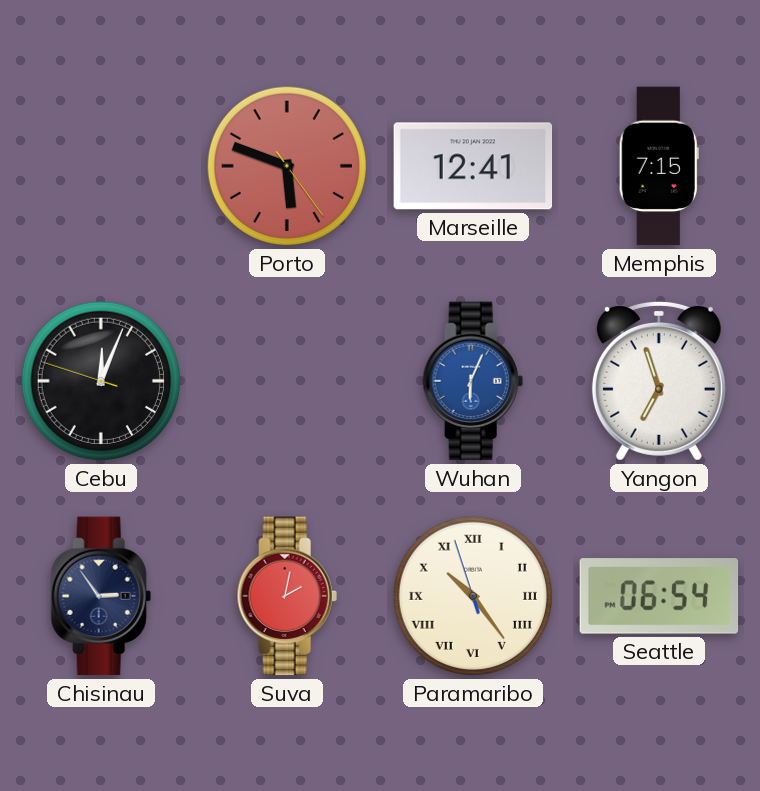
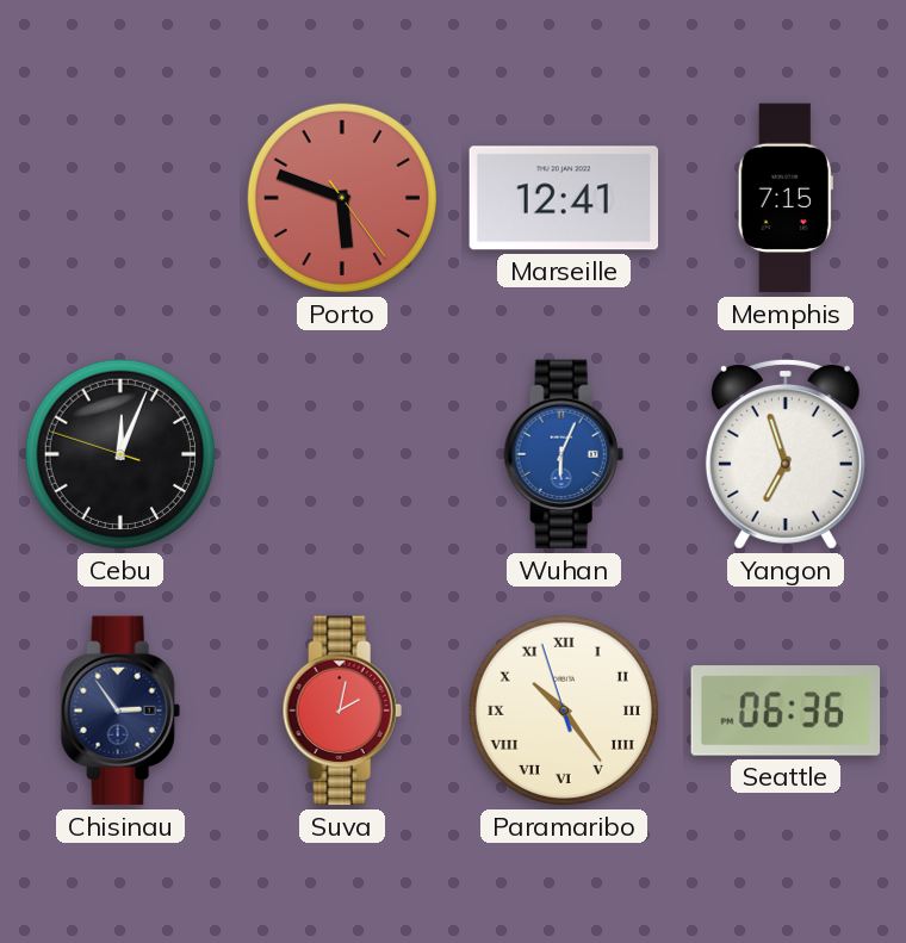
Seattle: 06:54 -> 06:36
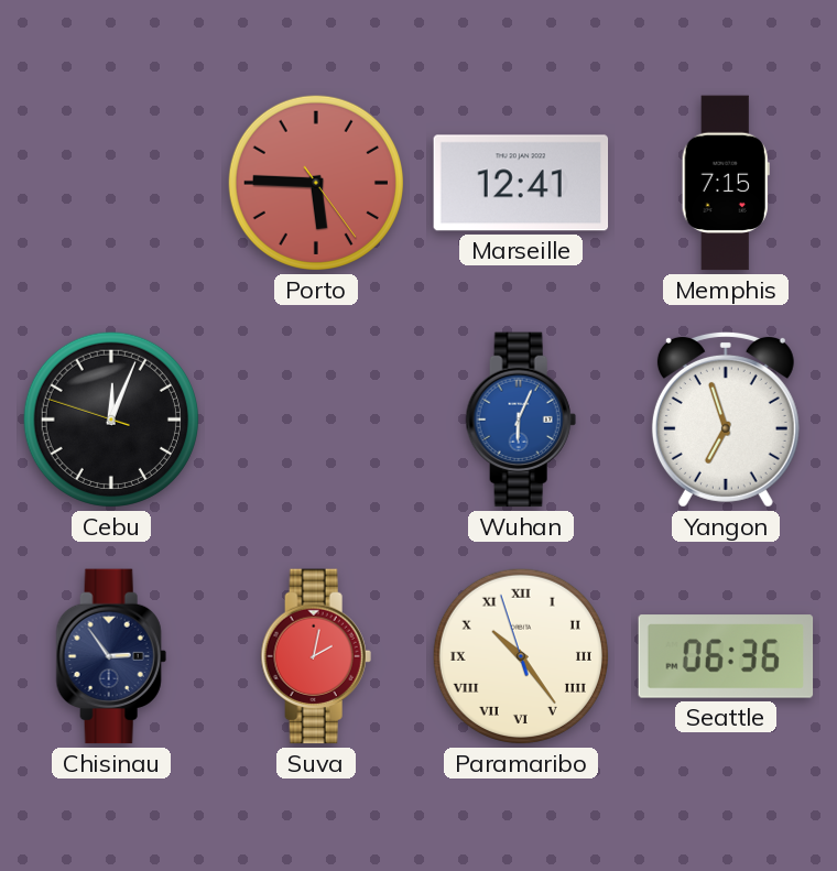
Porto: 5:48 -> 5:45
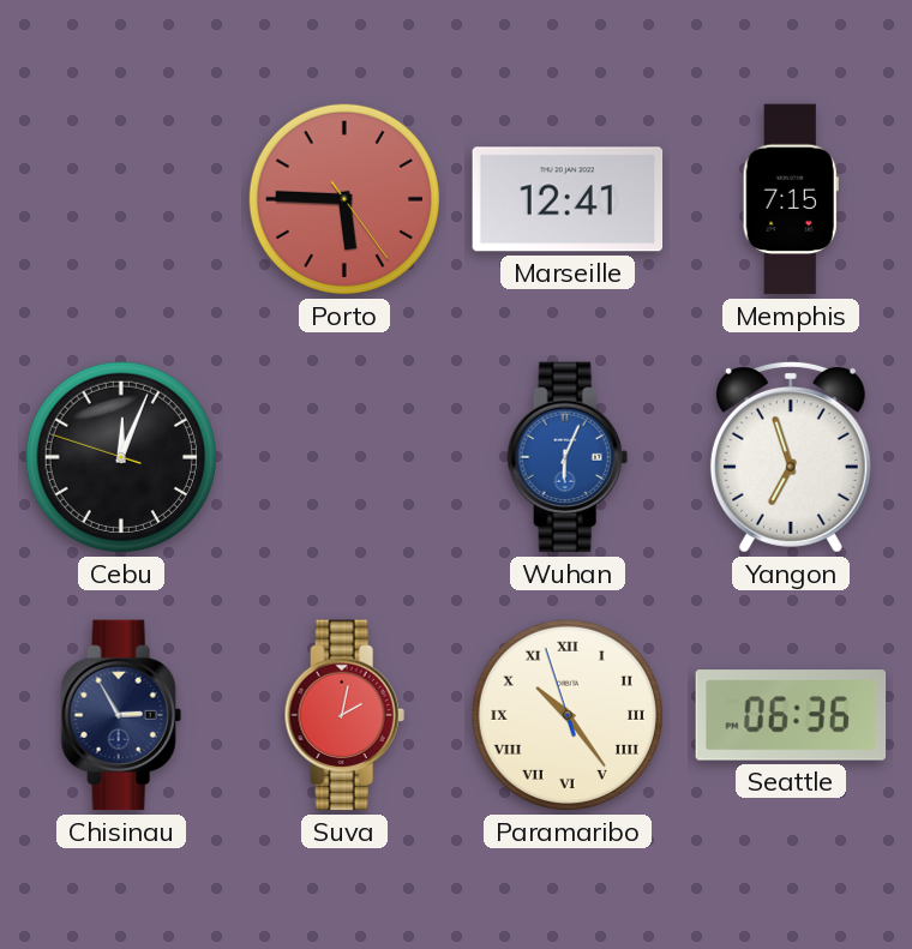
Chisinau: 2:54 -> 2:55
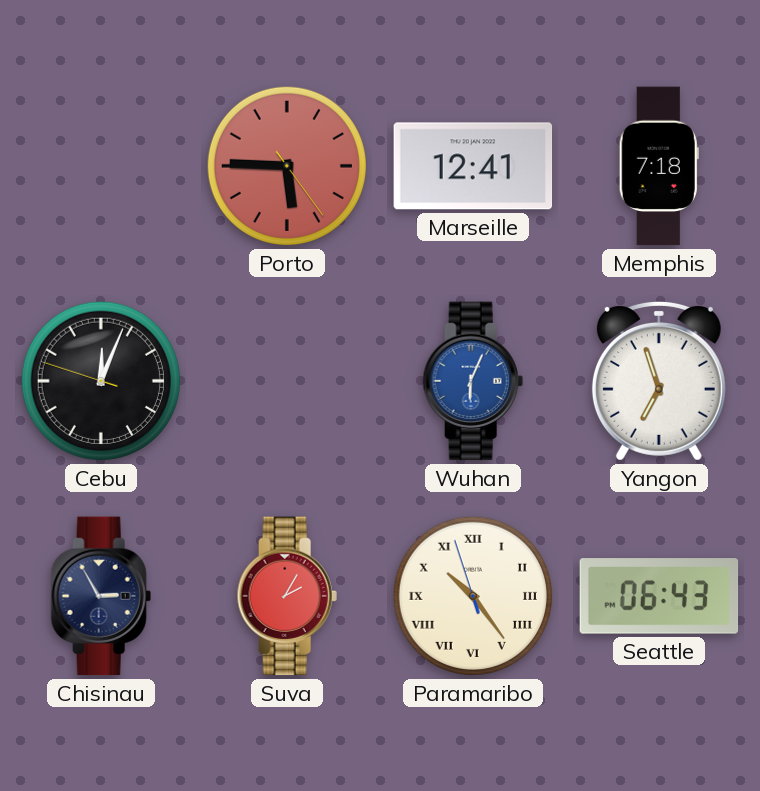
Memphis: 7:15 -> 7:18
Suva: 2:02 -> 2:05
Seattle: 06:36 -> 06:43
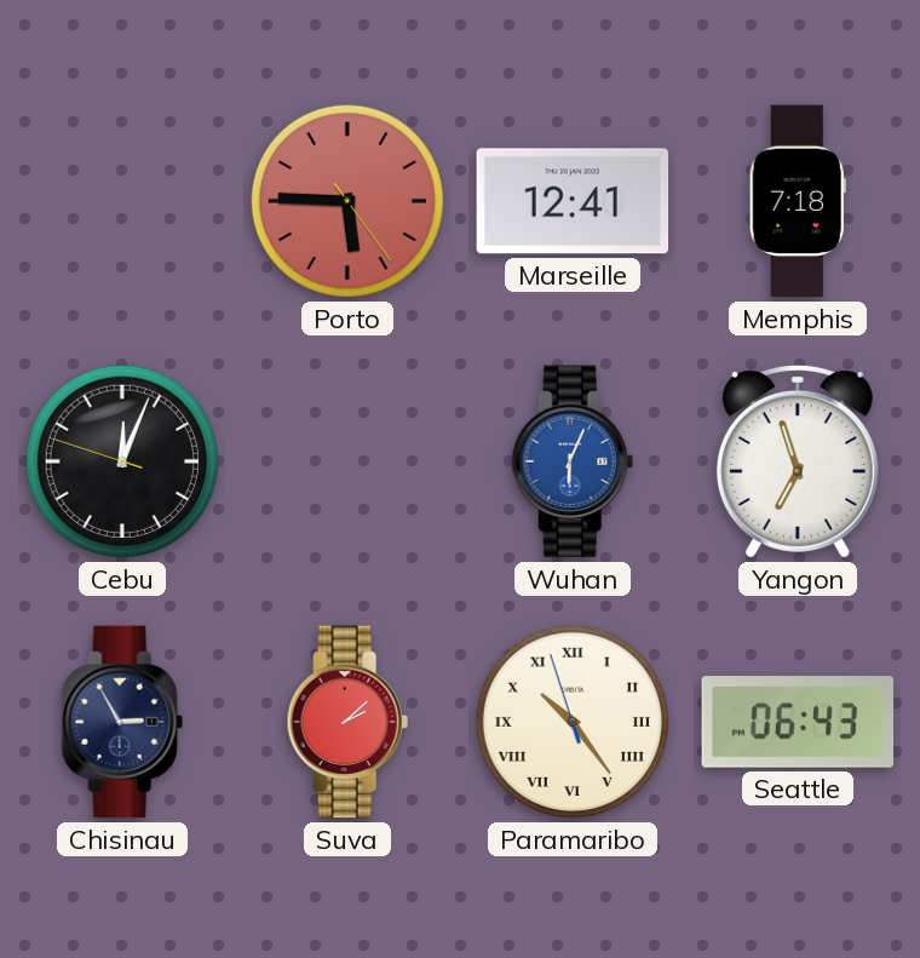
Suva: 2:05 -> 2:08
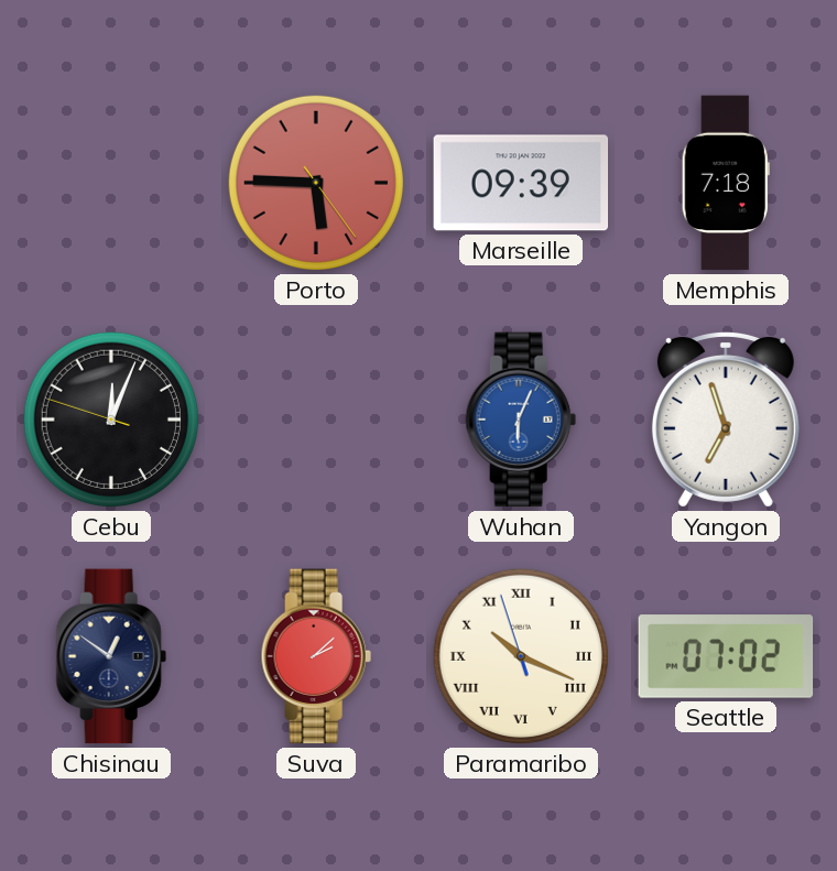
Marseille: 12:41 -> 09:39
Chisinau: 2:55 -> 12:51
Paramaribo: 10:23 -> 10:18
Seattle: 06:43 -> 07:02
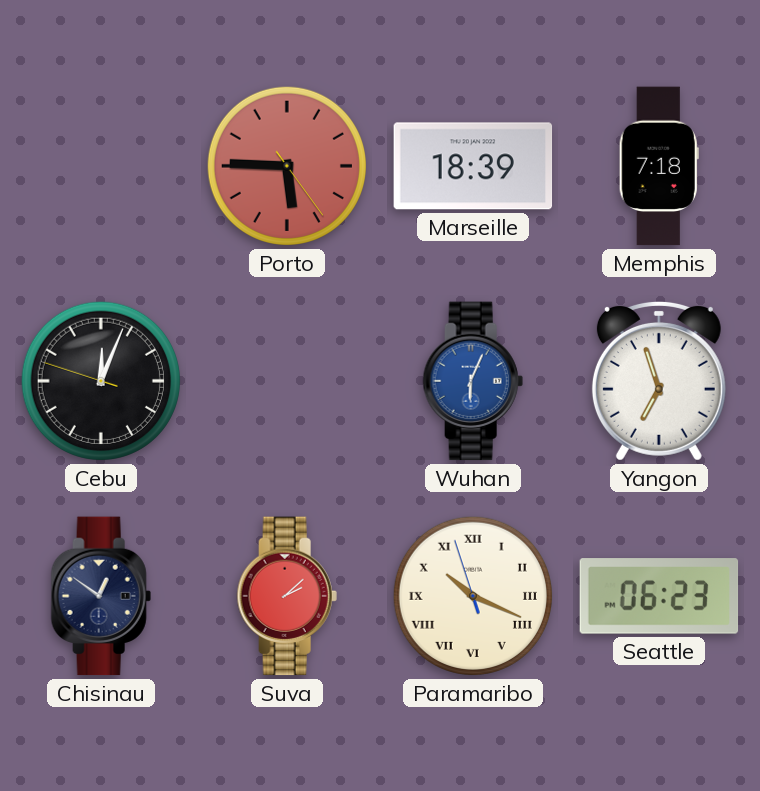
Marseille: 09:39 -> 18:39
Seattle: 07:02 -> 06:23
